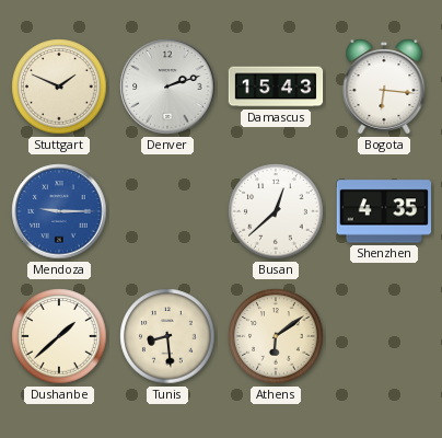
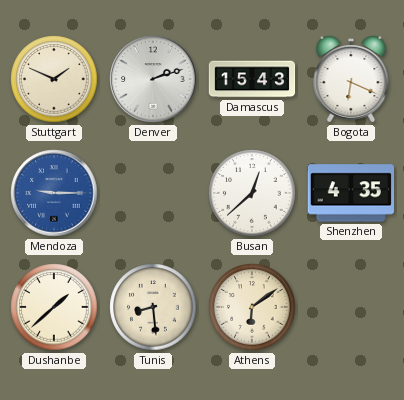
Bogota: 6:16 -> 6:19
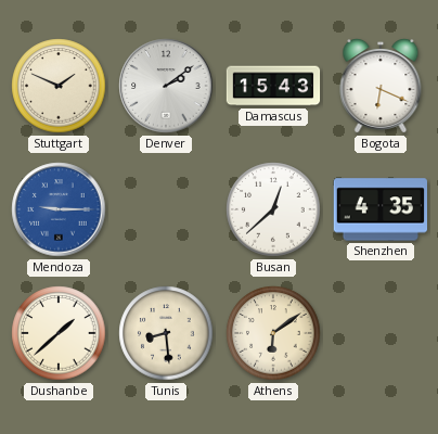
Denver: 2:12 -> 2:09
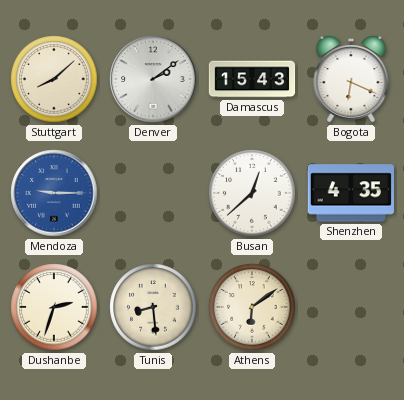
Stuttgart: 1:49 -> 8:08
Dushanbe: 1:38 -> 2:33
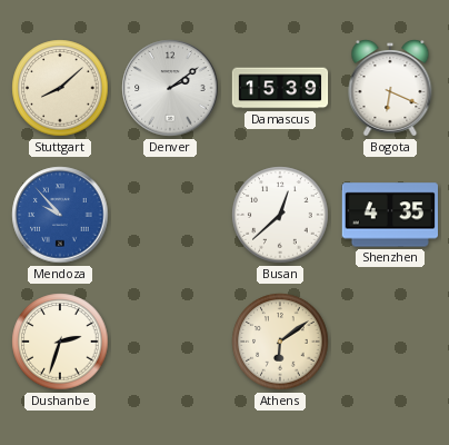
Damascus: 15:43 -> 15:39
Mendoza: 9:15 -> 9:53
Tunis: 8:29 -> none
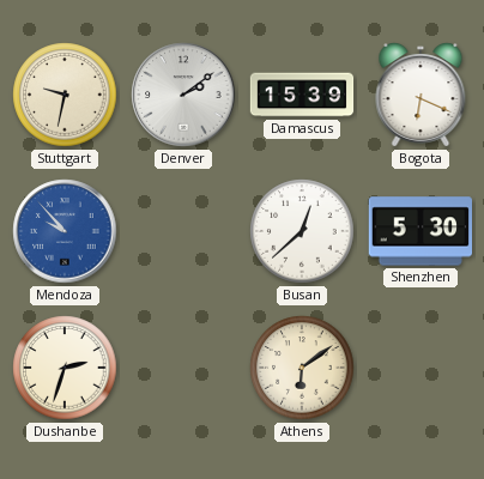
Stuttgart: 8:08 -> 9:32
Shenzhen: 4:35 -> 5:30
